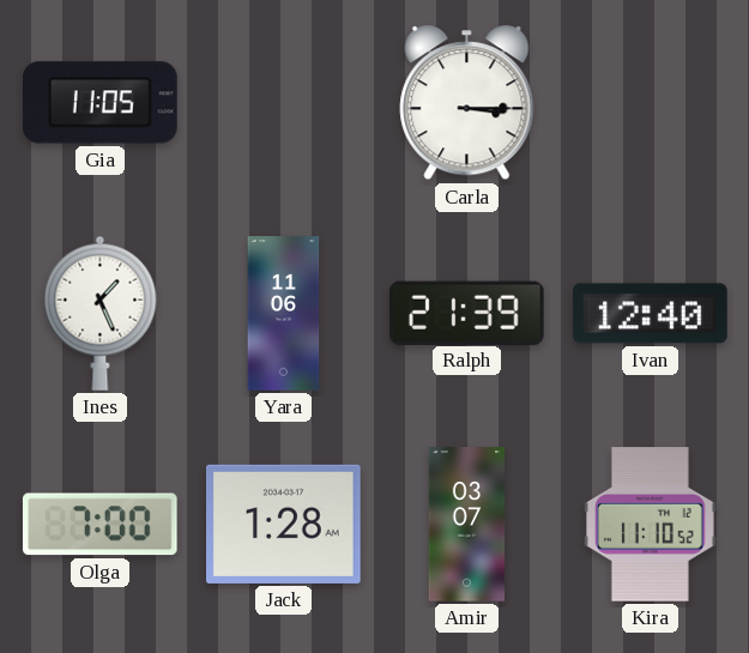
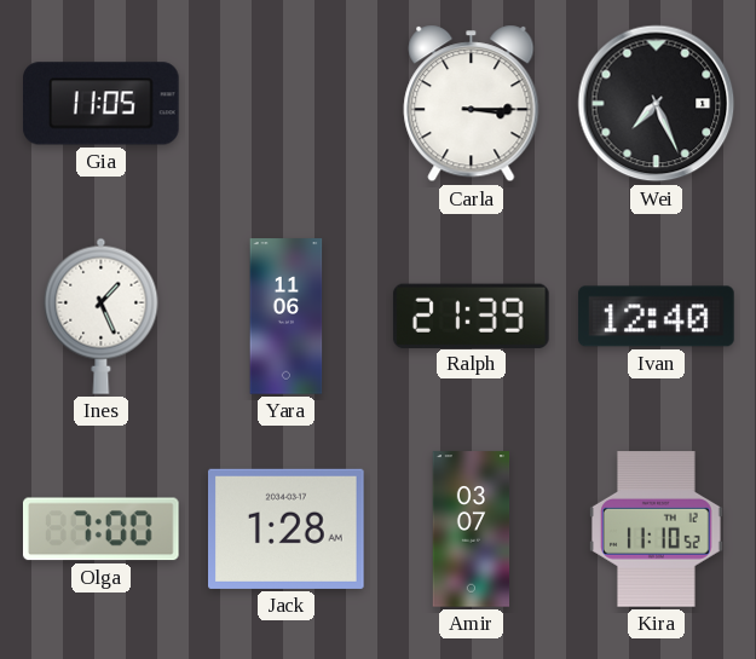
Wei: none -> 7:26
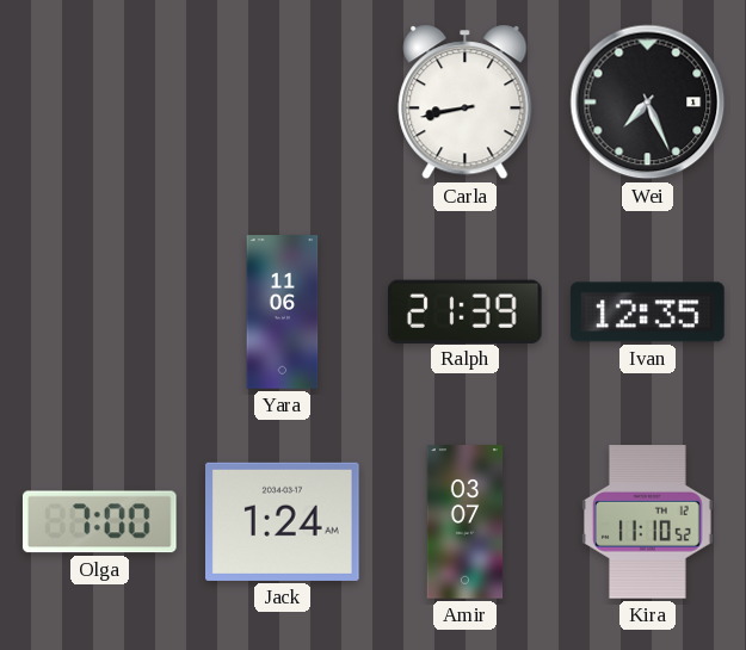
Gia: 11:05 -> none
Carla: 3:15 -> 8:43
Ines: 1:26 -> none
Ivan: 12:40 -> 12:35
Jack: 1:28 -> 1:24
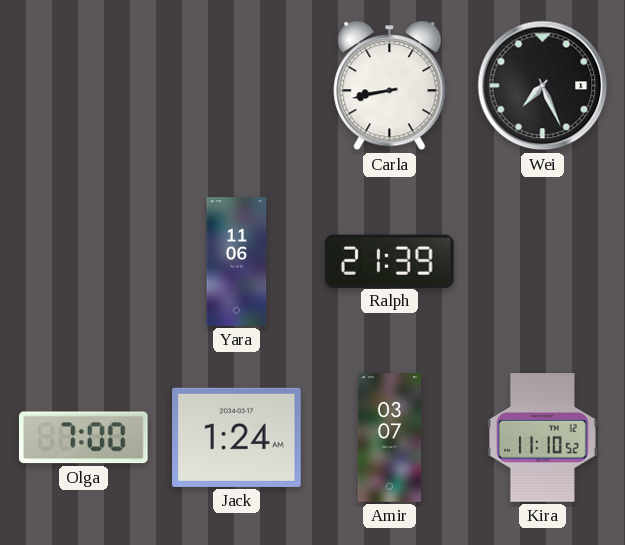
Ivan: 12:35 -> none
